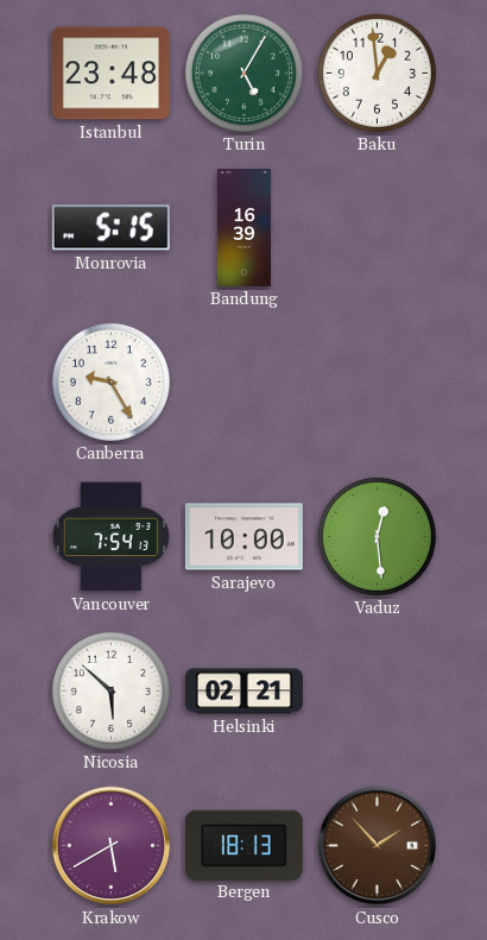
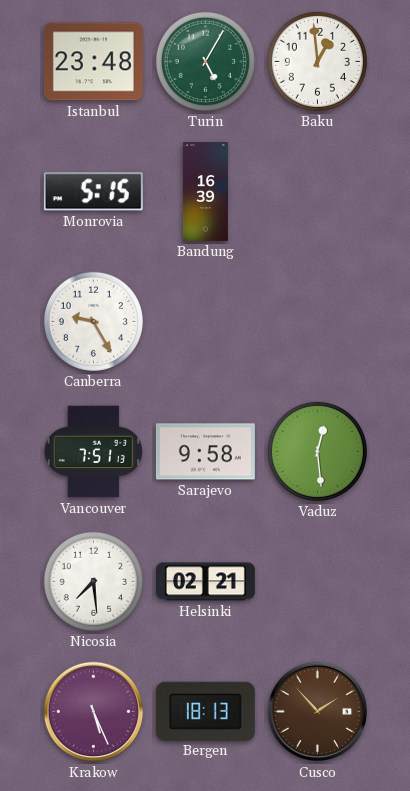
Vancouver: 7:54 -> 7:51
Sarajevo: 10:00 -> 9:58
Nicosia: 5:52 -> 7:29
Krakow: 5:40 -> 5:26
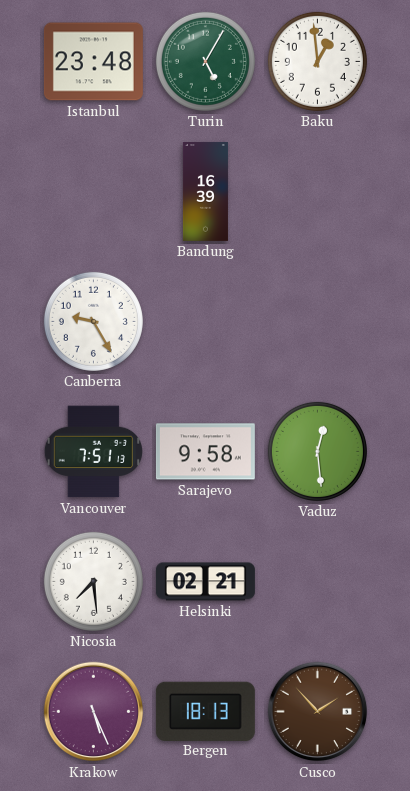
Monrovia: 5:15 -> none
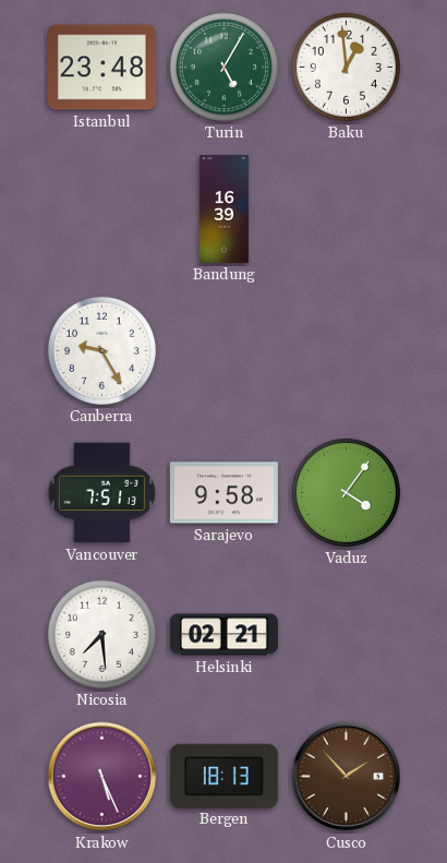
Vaduz: 12:29 -> 4:06
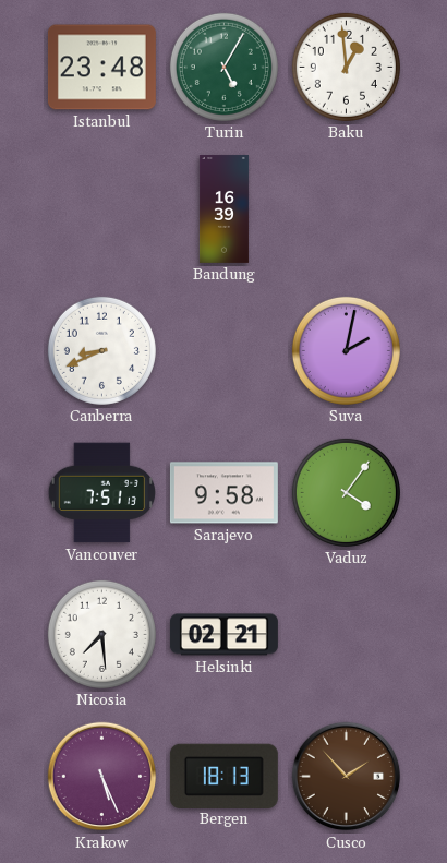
Canberra: 9:25 -> 8:41
Suva: none -> 2:02
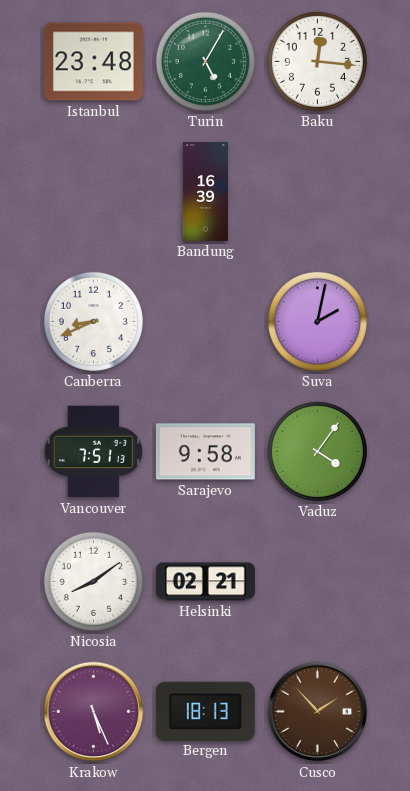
Baku: 12:59 -> 12:16
Nicosia: 7:29 -> 8:09
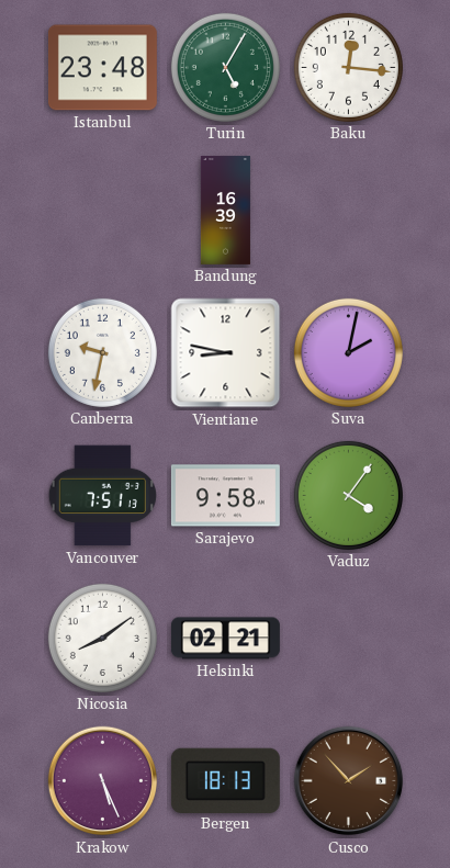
Canberra: 8:41 -> 9:32
Vientiane: none -> 8:47
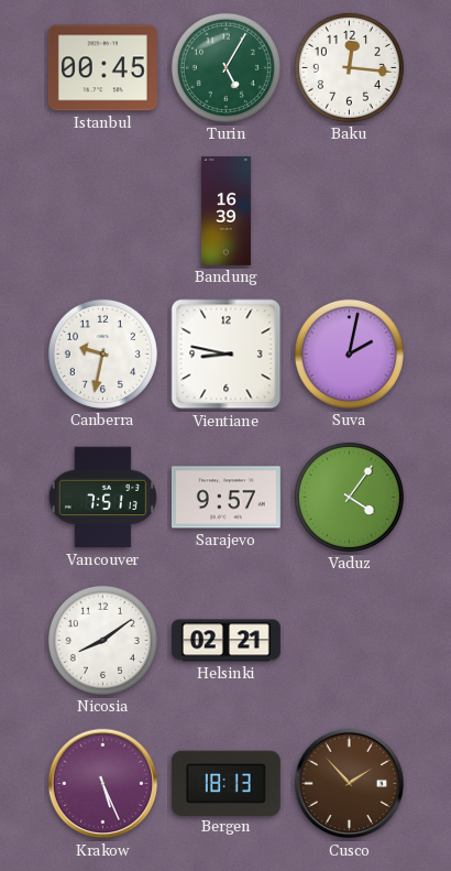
Istanbul: 23:48 -> 00:45
Sarajevo: 9:58 -> 9:57
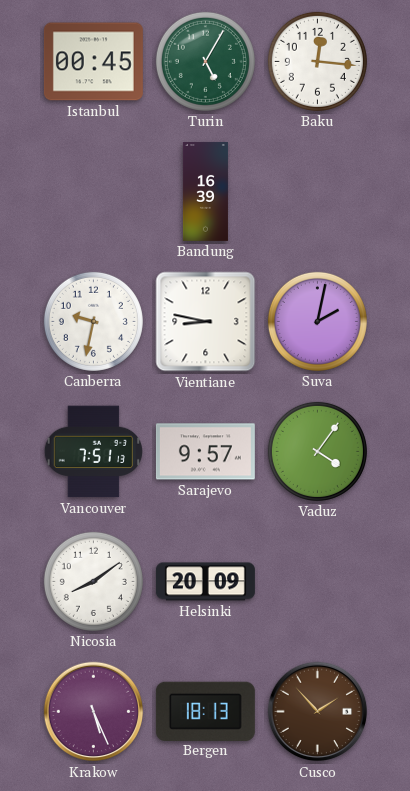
Helsinki: 02:21 -> 20:09
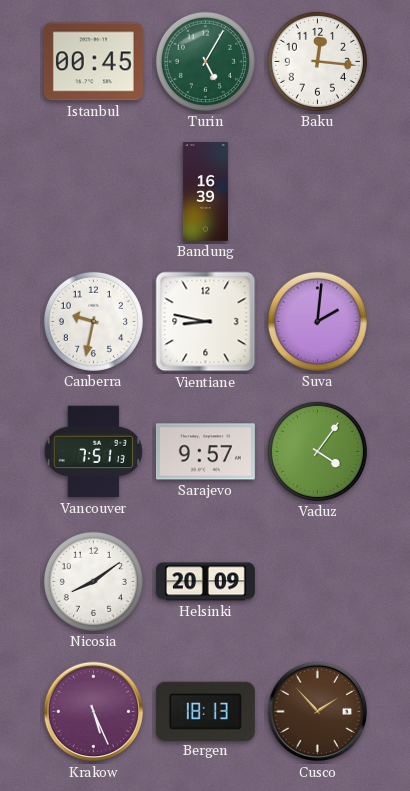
Suva: 2:02 -> 2:01
